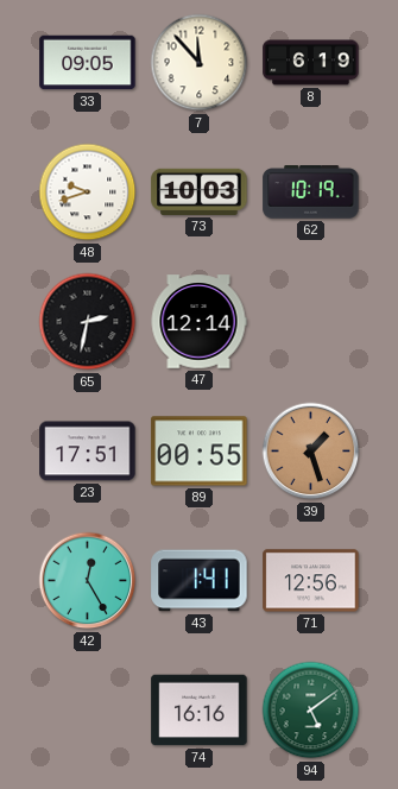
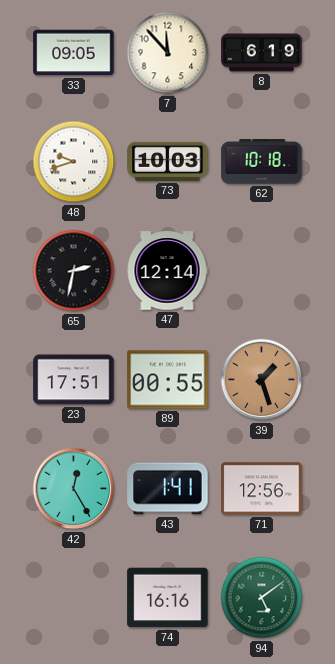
62: 10:19 -> 10:18
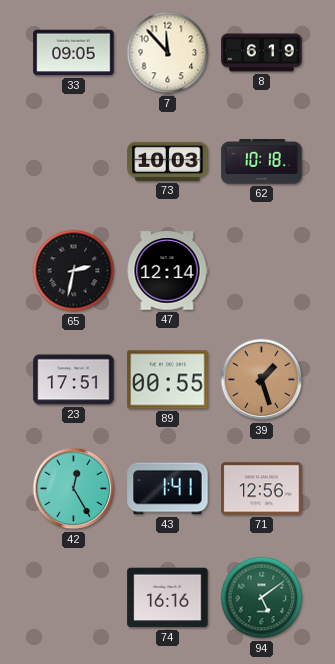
48: 9:42 -> none
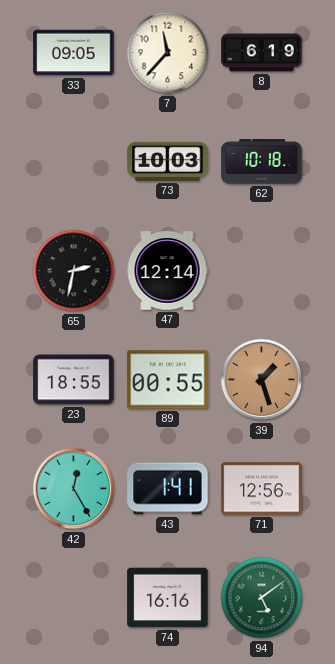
7: 11:53 -> 11:37
23: 17:51 -> 18:55
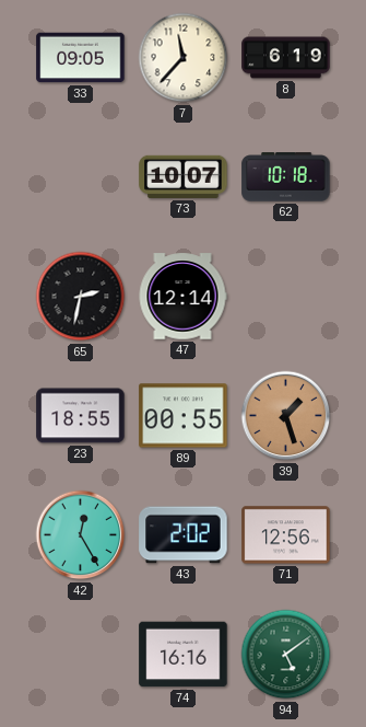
73: 10:03 -> 10:07
43: 1:41 -> 2:02
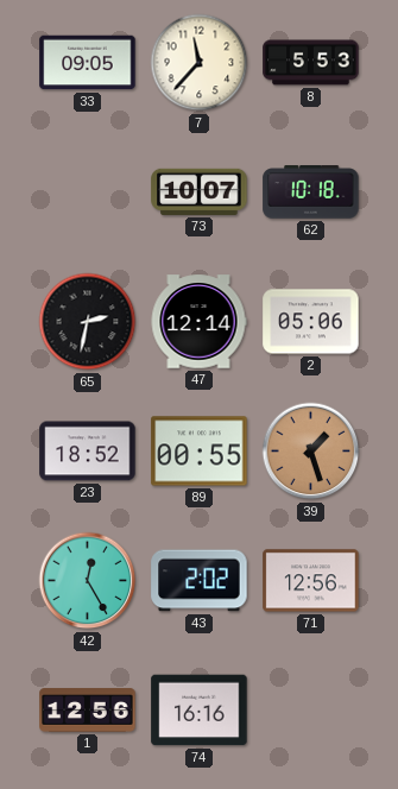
8: 6:19 -> 5:53
2: none -> 05:06
23: 18:55 -> 18:52
1: none -> 12:56
94: 5:09 -> none
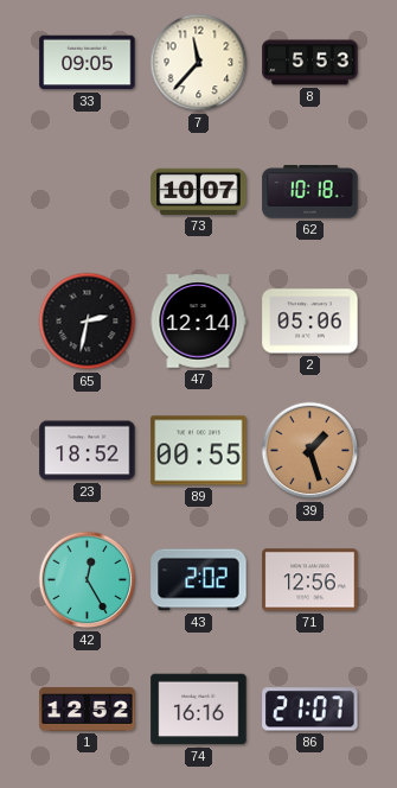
1: 12:56 -> 12:52
86: none -> 21:07
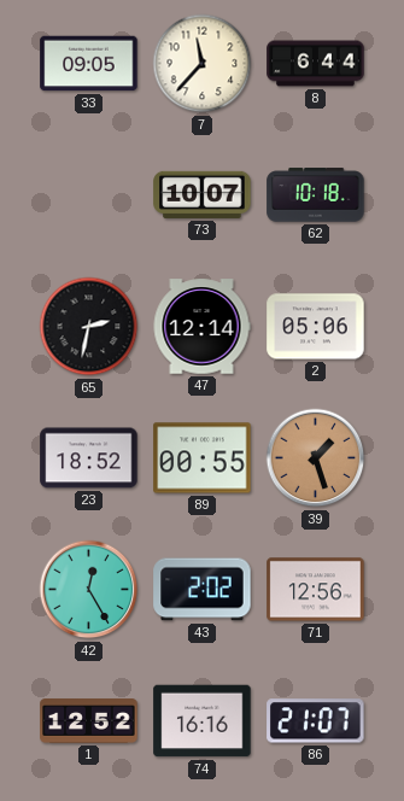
8: 5:53 -> 6:44
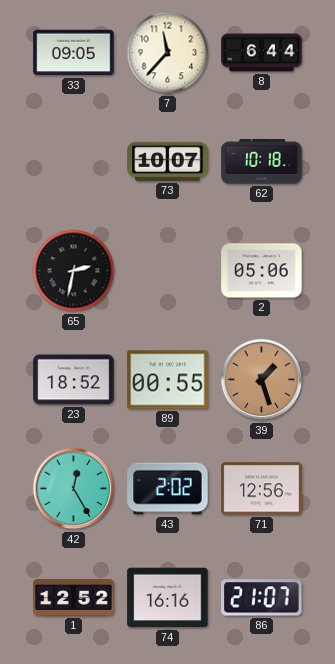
47: 12:14 -> none
